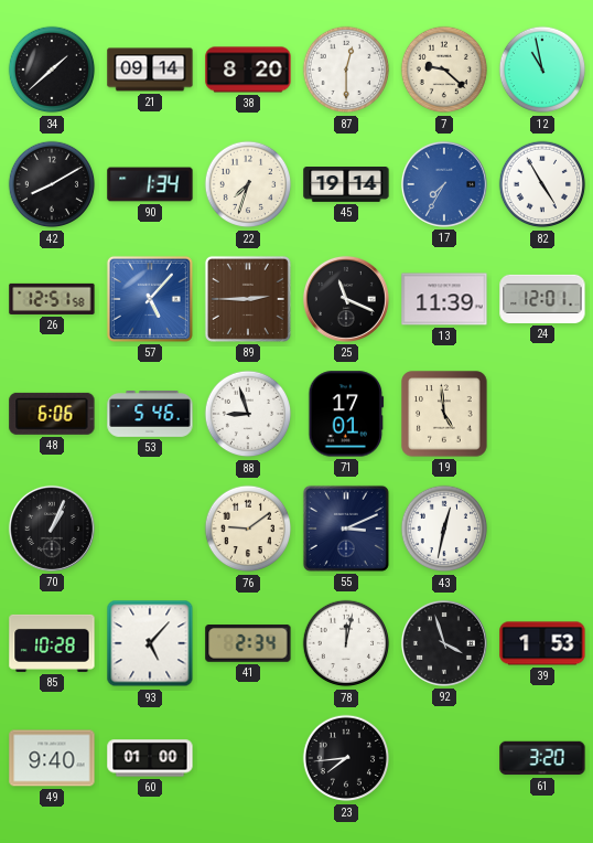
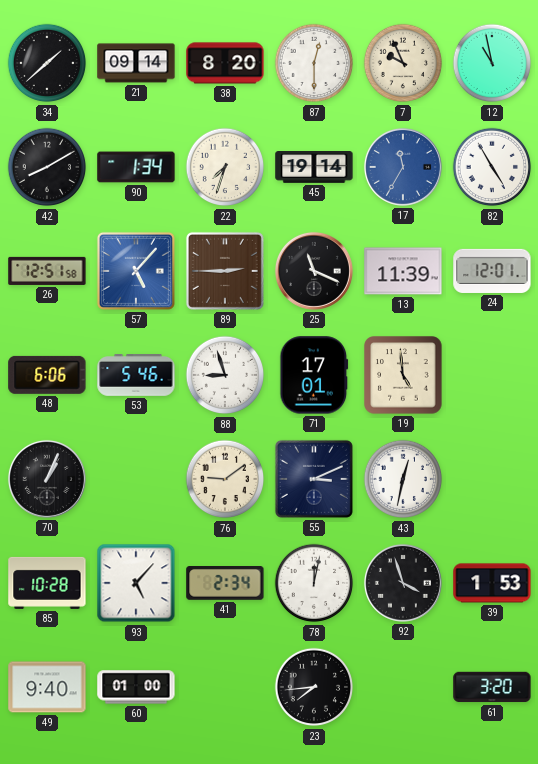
7: 9:22 -> 9:56
17: 7:35 -> 11:35
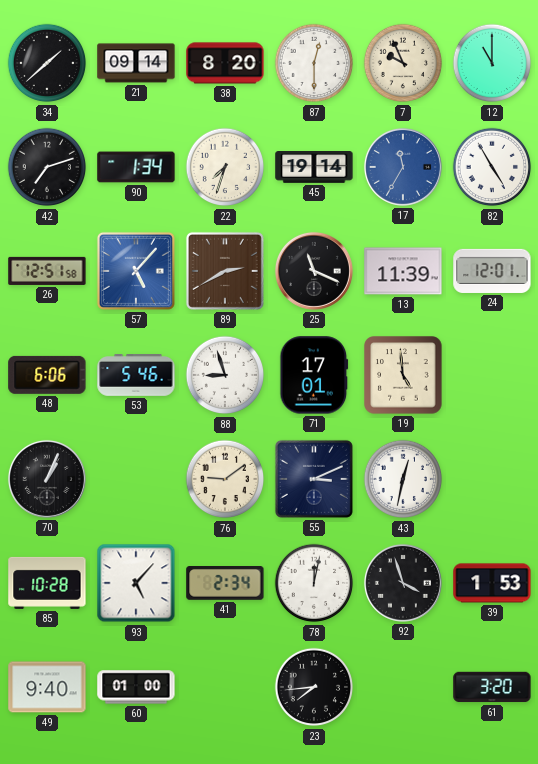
12: 10:58 -> 11:00
42: 8:10 -> 7:12
89: 2:45 -> 2:40
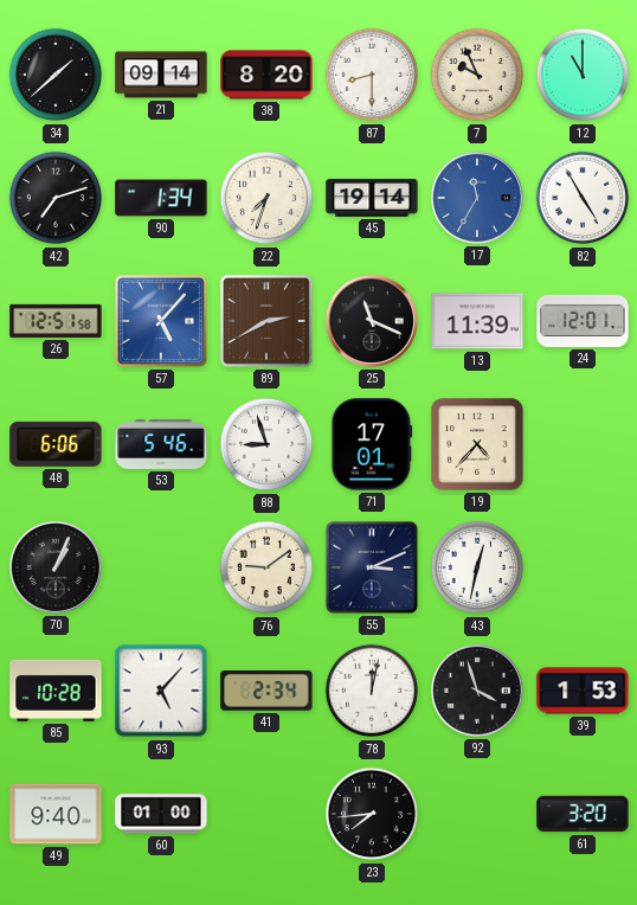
87: 12:30 -> 8:30
19: 4:59 -> 4:37
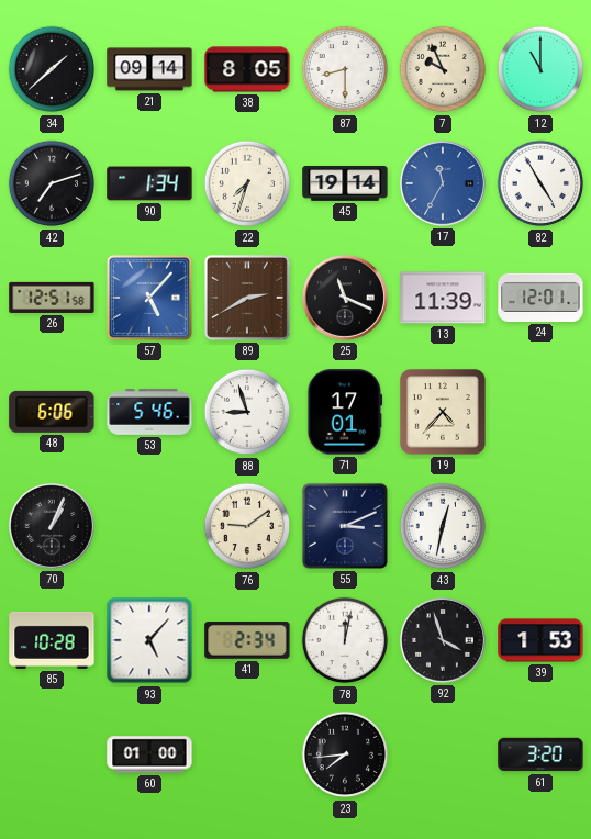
38: 8:20 -> 8:05
49: 9:40 -> none
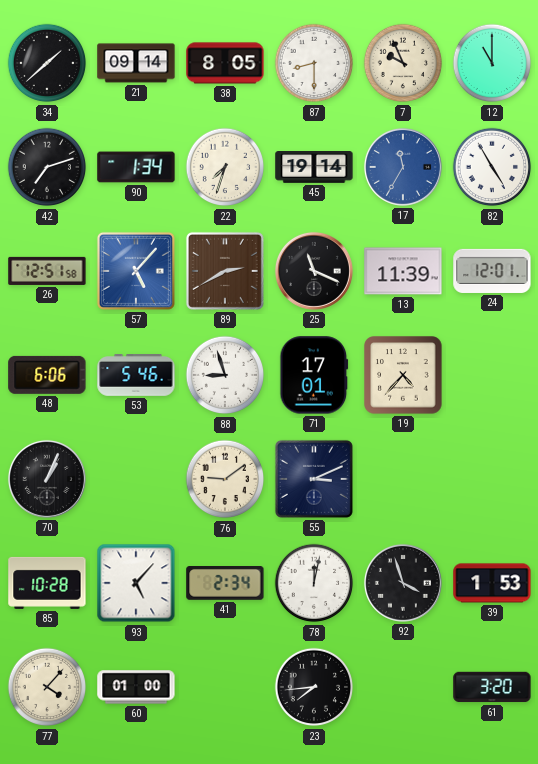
43: 12:32 -> none
77: none -> 4:07
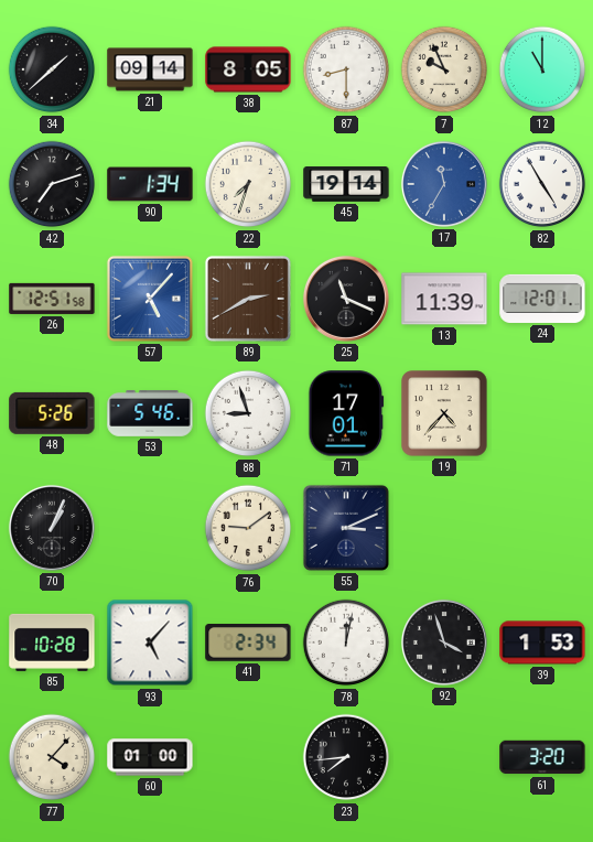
48: 6:06 -> 5:26
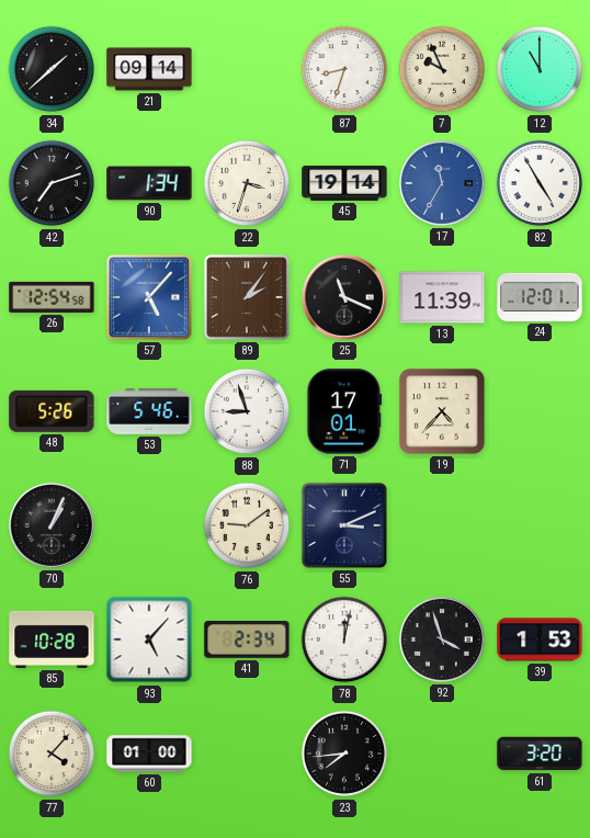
38: 8:05 -> none
87: 8:30 -> 8:33
22: 7:33 -> 3:33
26: 12:51 -> 12:54
89: 2:40 -> 2:06
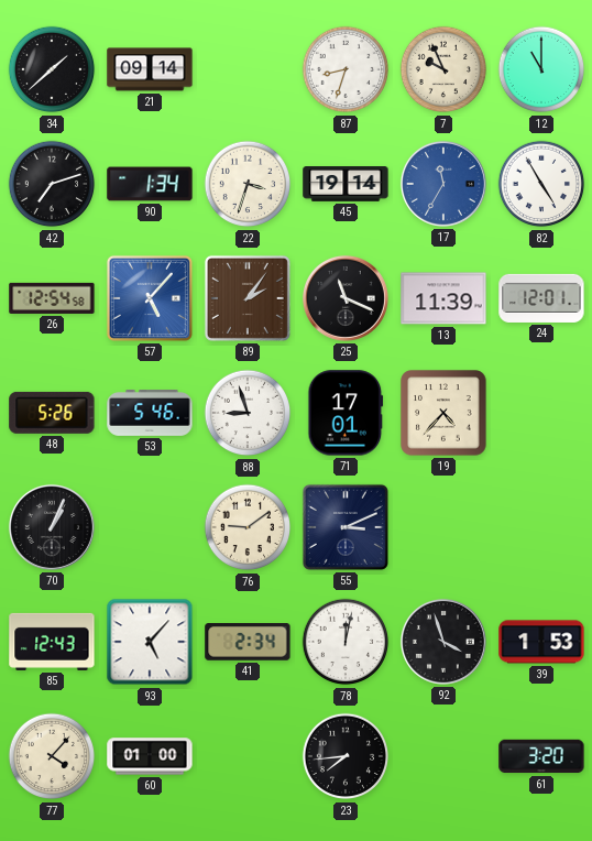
85: 10:28 -> 12:43
